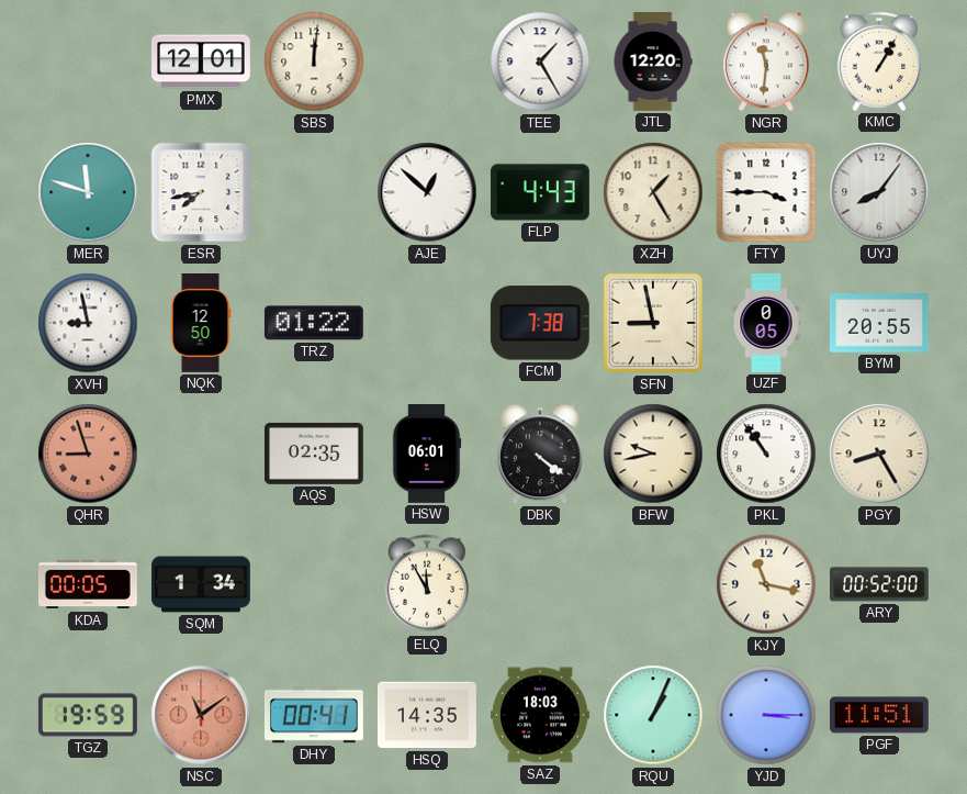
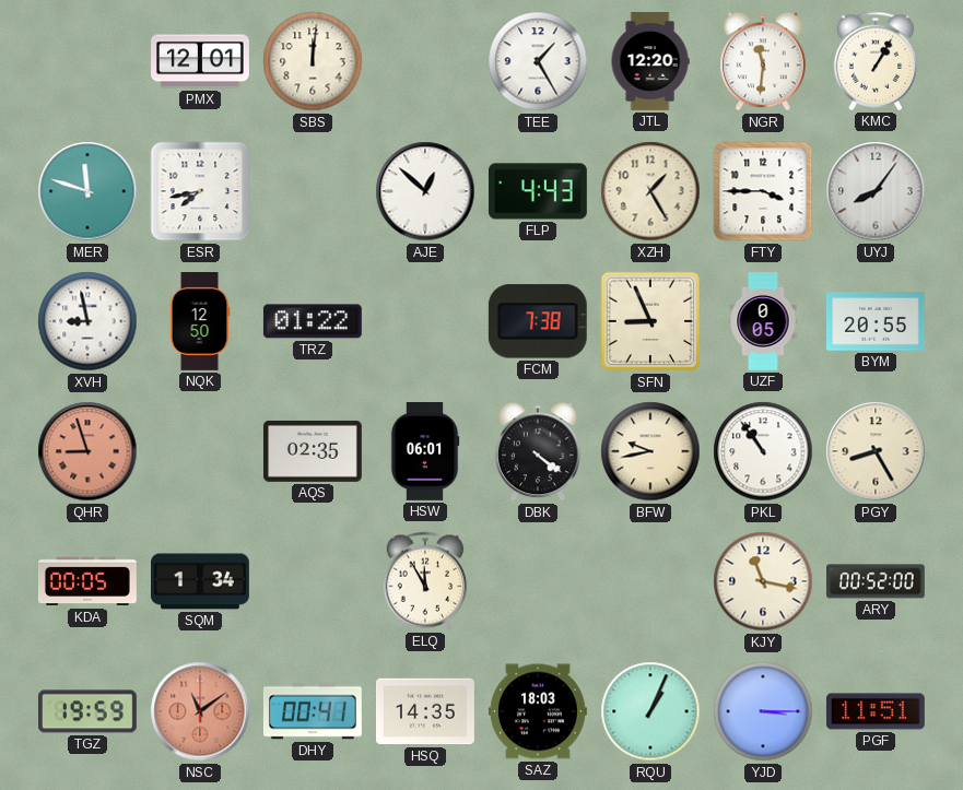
SFN: 8:58 -> 8:56
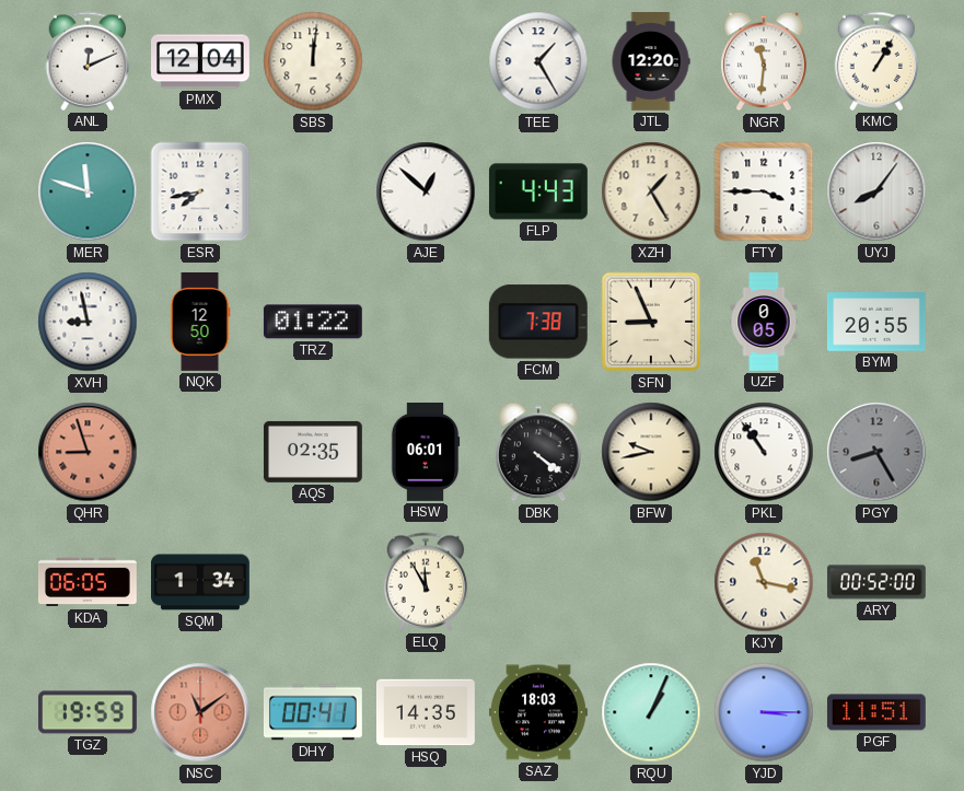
ANL: none -> 12:11
PMX: 12:01 -> 12:04
PGY dial: cream -> grey
KDA: 00:05 -> 06:05
